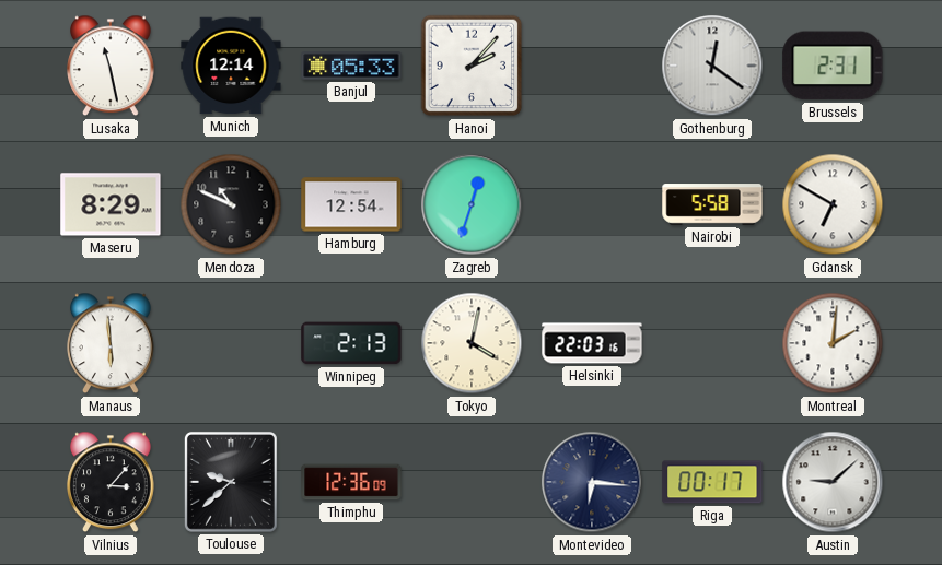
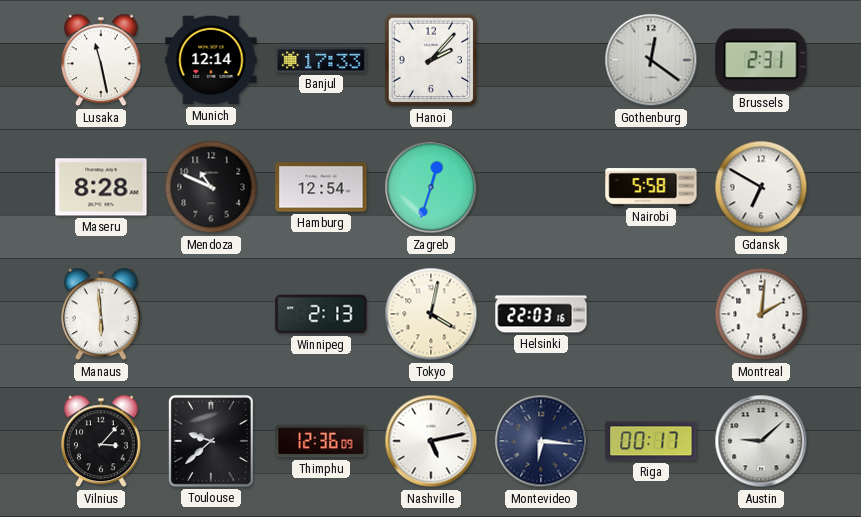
Banjul: 05:33 -> 17:33
Maseru: 8:29 -> 8:28
Nashville: none -> 5:13
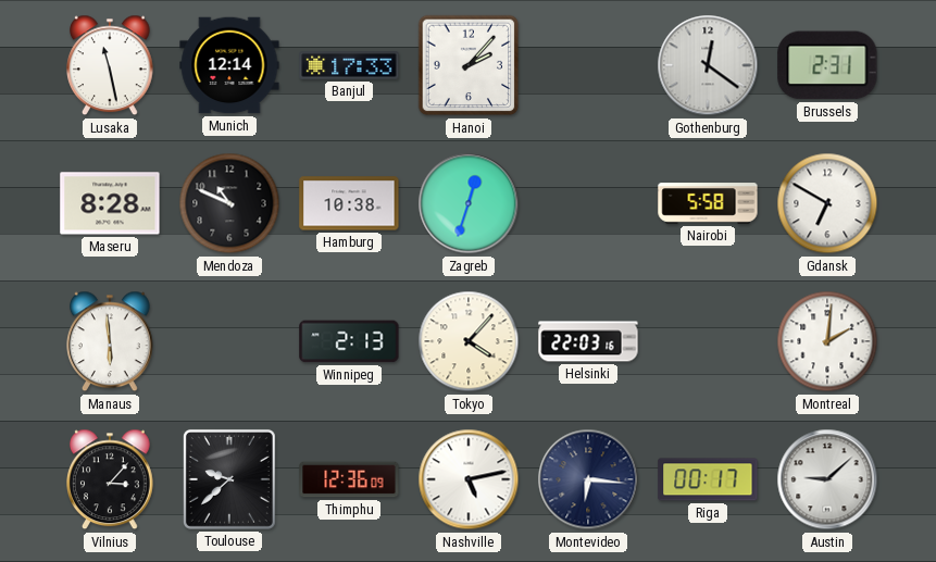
Hamburg: 12:54 -> 10:38
Tokyo: 4:02 -> 4:07
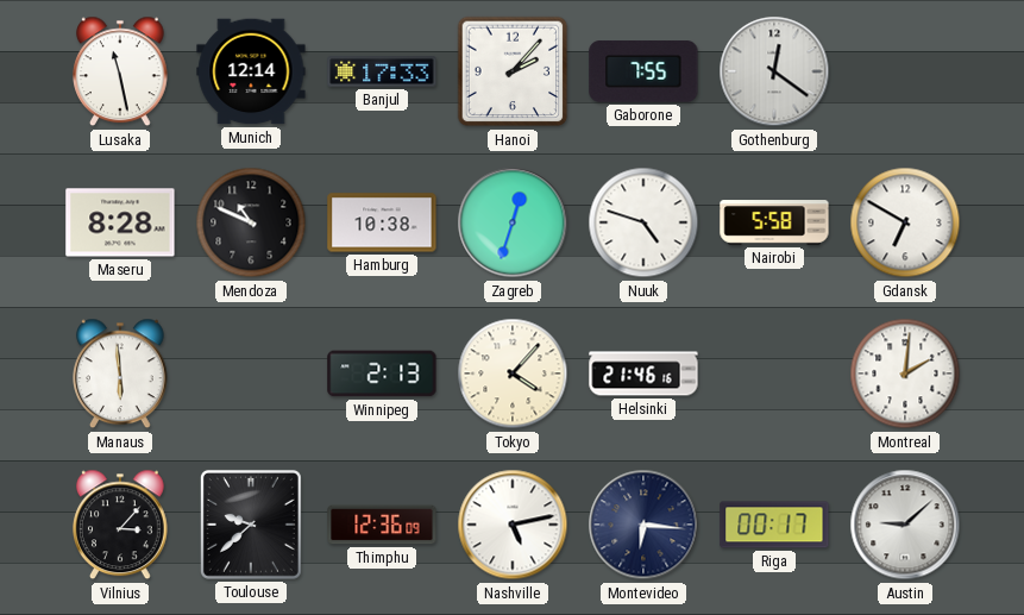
Gaborone: none -> 7:55
Brussels: 2:31 -> none
Nuuk: none -> 4:48
Helsinki: 22:03 -> 21:46
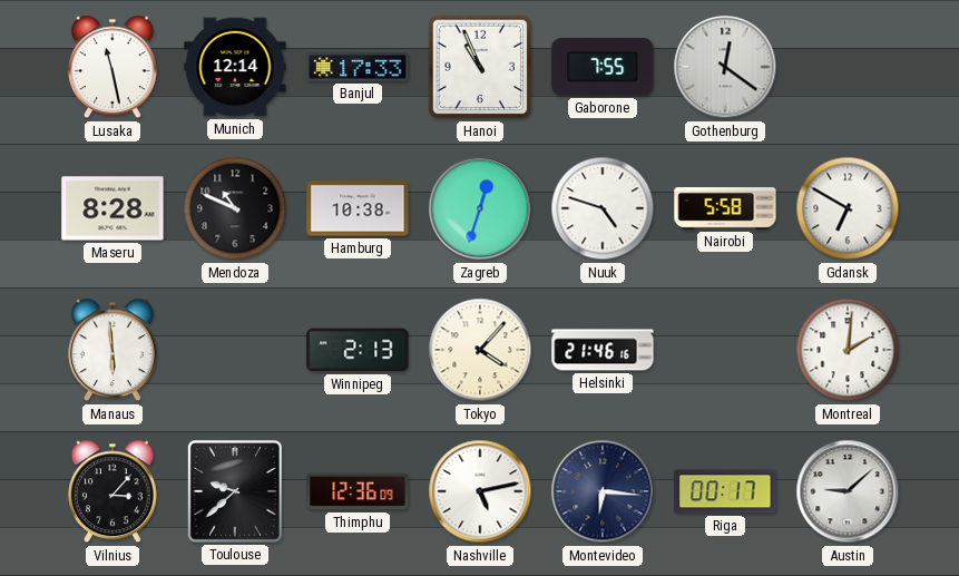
Hanoi: 2:07 -> 10:56
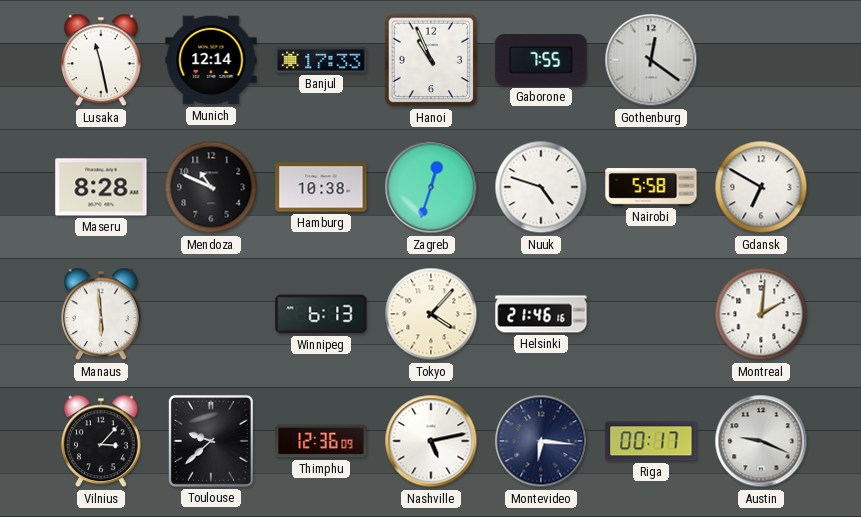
Winnipeg: 2:13 -> 6:13
Austin: 9:08 -> 9:19
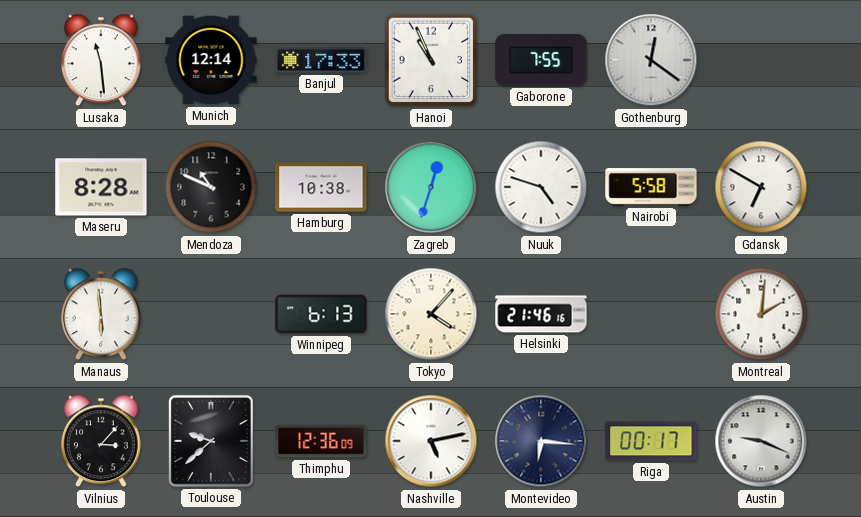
Lusaka: 11:28 -> 11:29
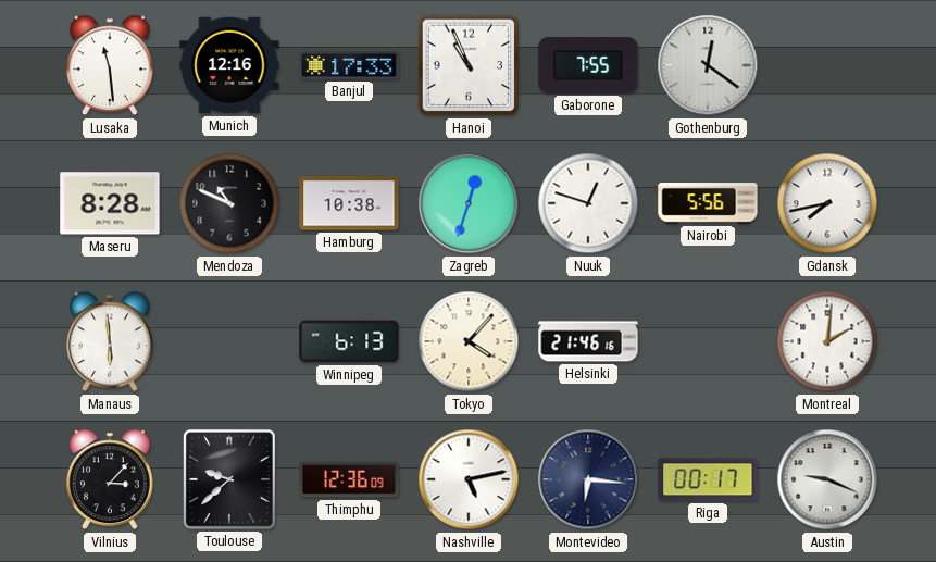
Munich: 12:14 -> 12:16
Nuuk: 4:48 -> 12:48
Nairobi: 5:58 -> 5:56
Gdansk: 6:50 -> 7:43
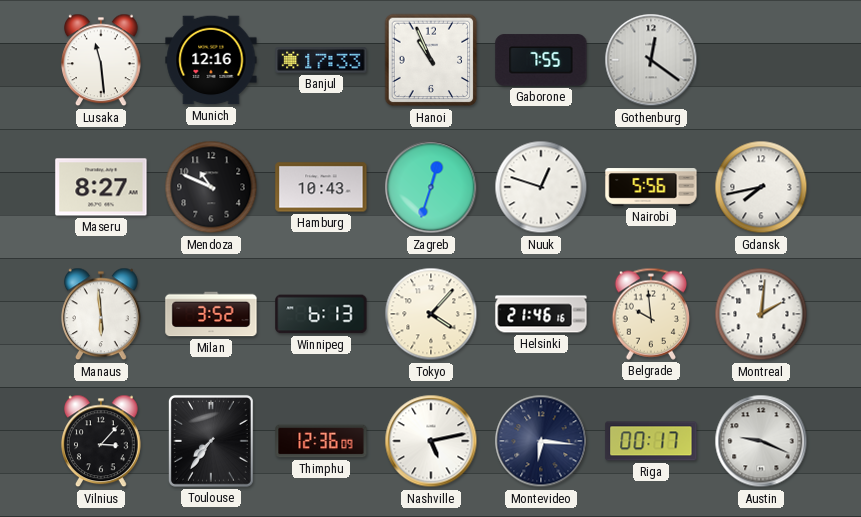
Maseru: 8:28 -> 8:27
Hamburg: 10:38 -> 10:43
Milan: none -> 3:52
Belgrade: none -> 9:59
Toulouse: 9:38 -> 7:36
